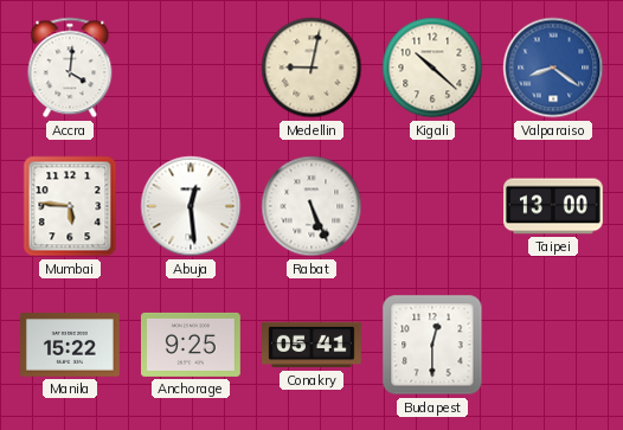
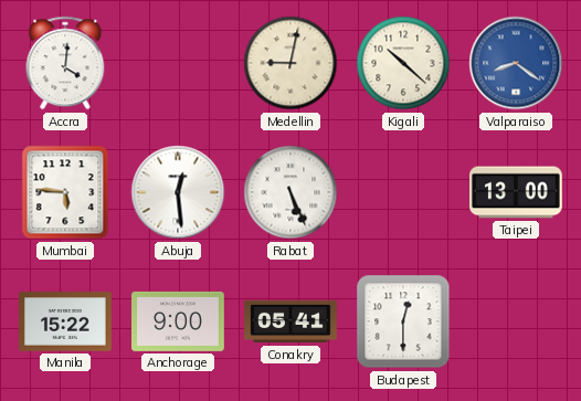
Anchorage: 9:25 -> 9:00
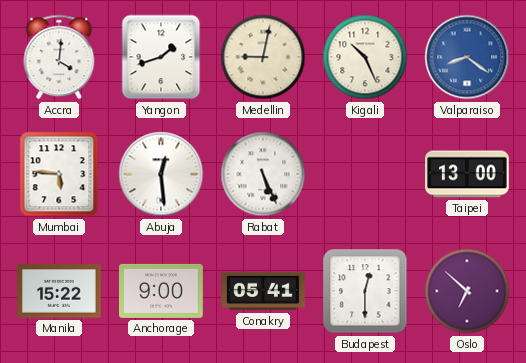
Yangon: none -> 1:42
Kigali: 10:22 -> 10:26
Oslo: none -> 6:52
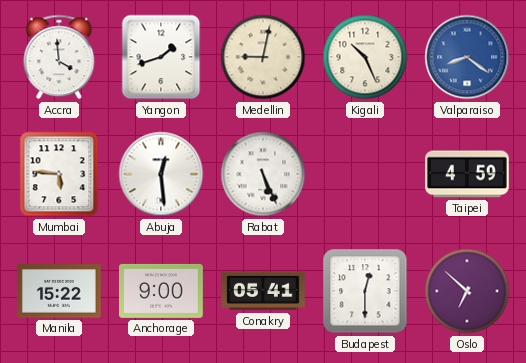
Accra: 4:01 -> 3:59
Taipei: 13:00 -> 4:59
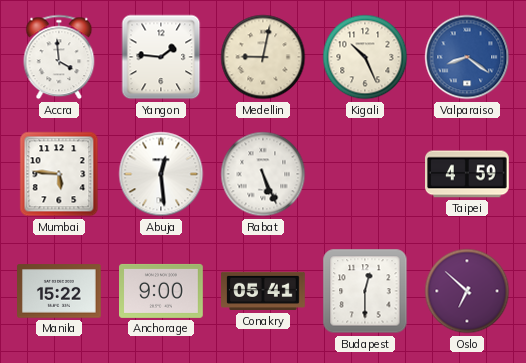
Yangon: 1:42 -> 1:46
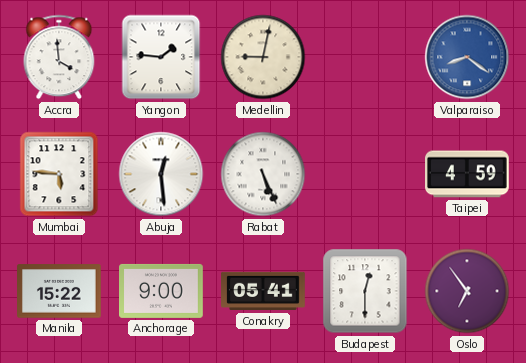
Kigali: 10:26 -> none
Oslo: 6:52 -> 6:54
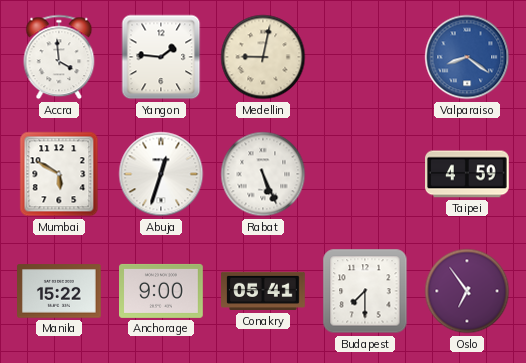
Mumbai: 5:46 -> 5:50
Abuja: 12:29 -> 12:33
Budapest: 12:30 -> 7:30
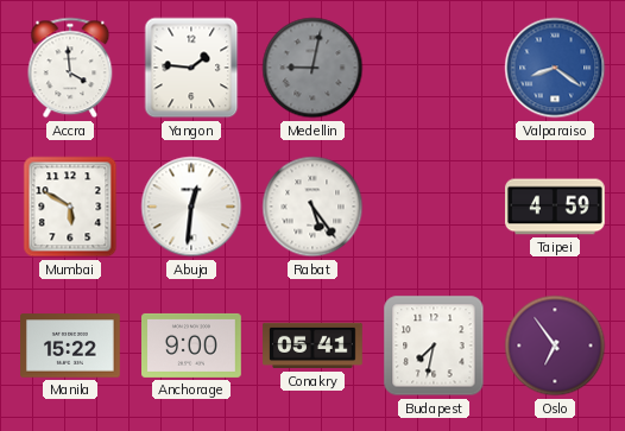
Medellin dial: cream -> grey
Abuja: 12:33 -> 12:31
Rabat: 5:26 -> 5:24
Budapest: 7:30 -> 7:32
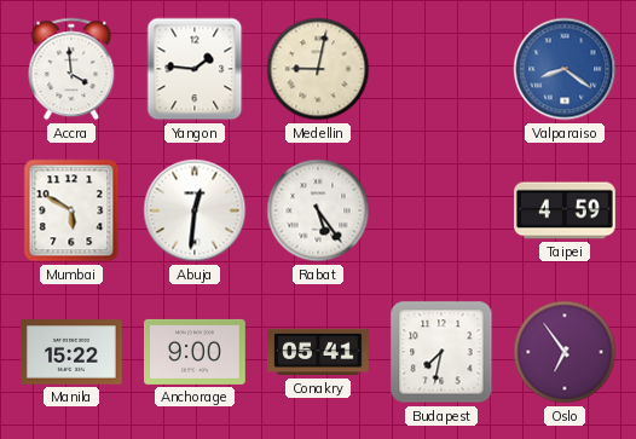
Medellin dial: grey -> cream
